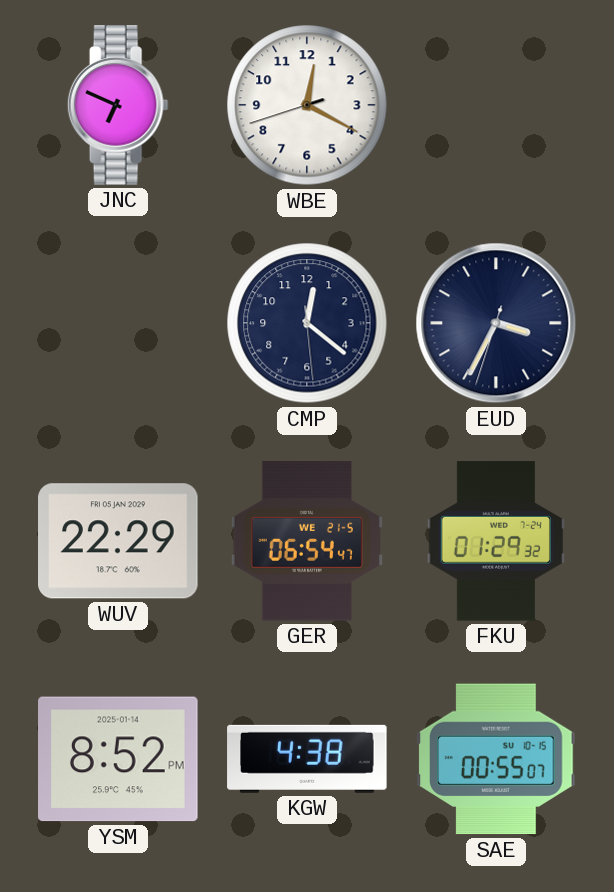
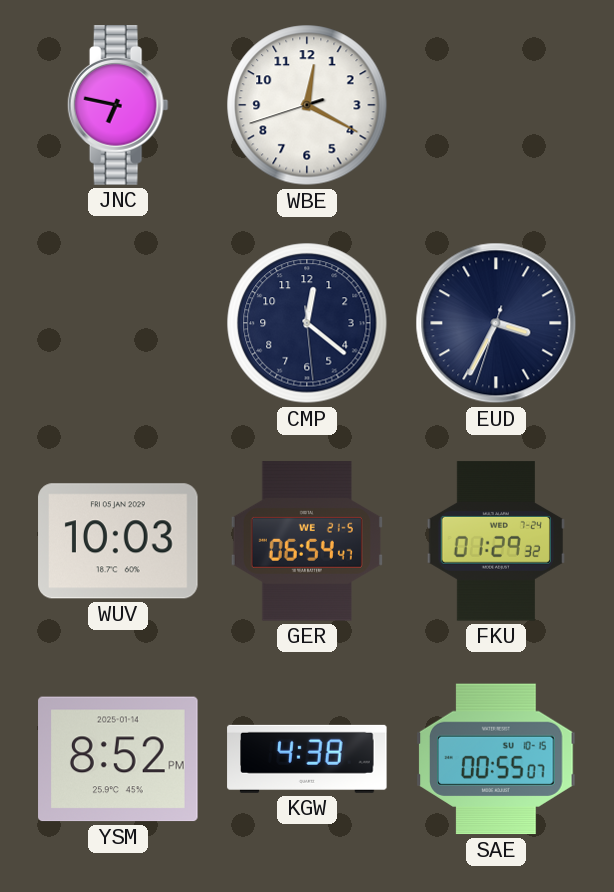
JNC: 6:49 -> 6:47
WUV: 22:29 -> 10:03
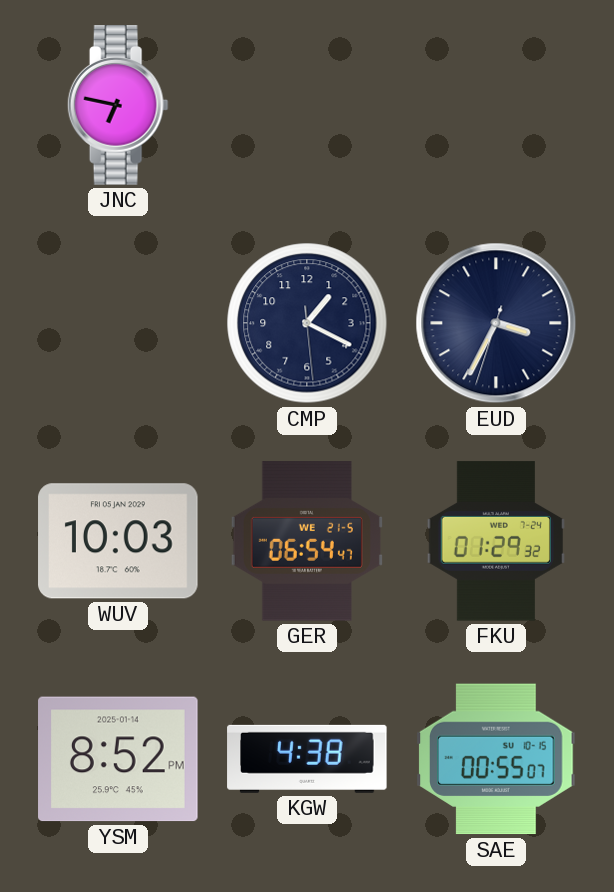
WBE: 12:19 -> none
CMP: 12:21 -> 1:19
